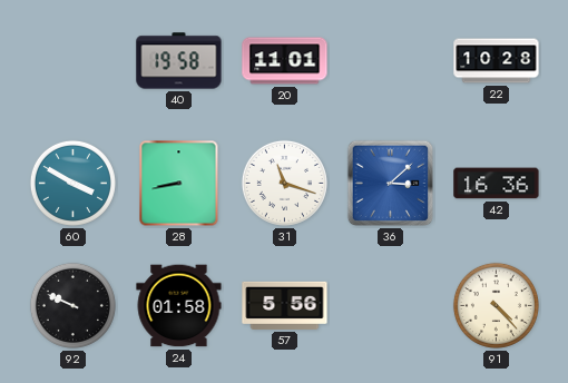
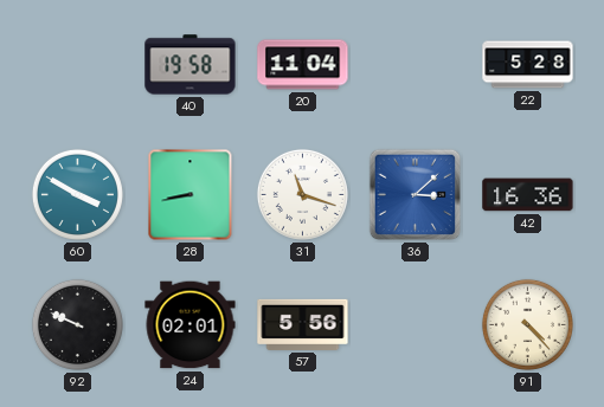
20: 11:01 -> 11:04
22: 10:28 -> 5:28
24: 01:58 -> 02:01
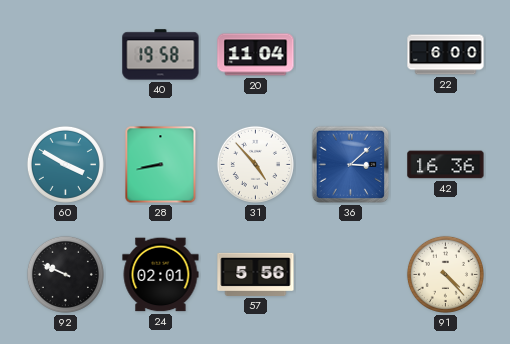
22: 5:28 -> 6:00
31: 11:18 -> 4:53
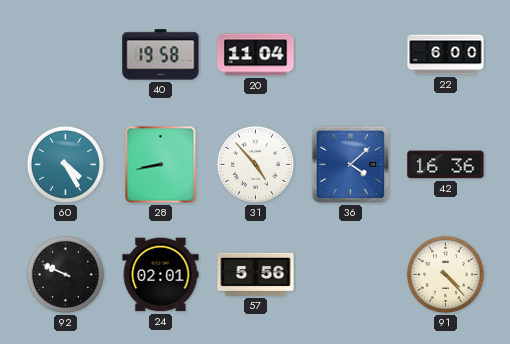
60: 3:50 -> 4:25
36: 3:08 -> 4:08
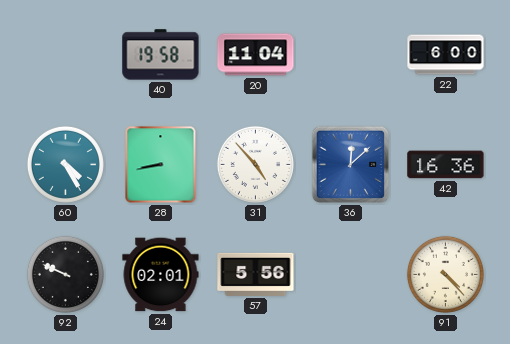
36: 4:08 -> 12:08
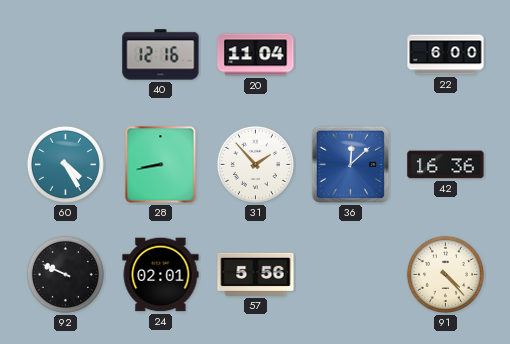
40: 19:58 -> 12:16
31: 4:53 -> 1:53
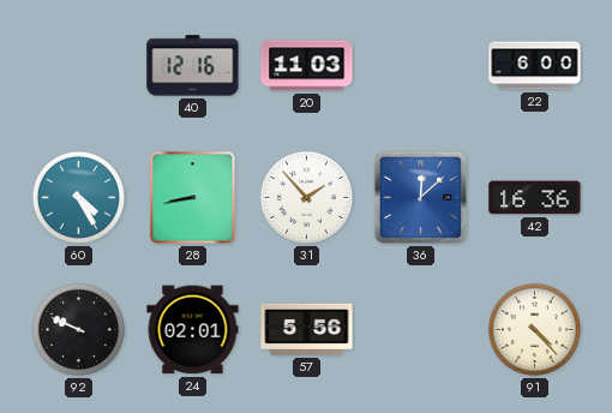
20: 11:04 -> 11:03
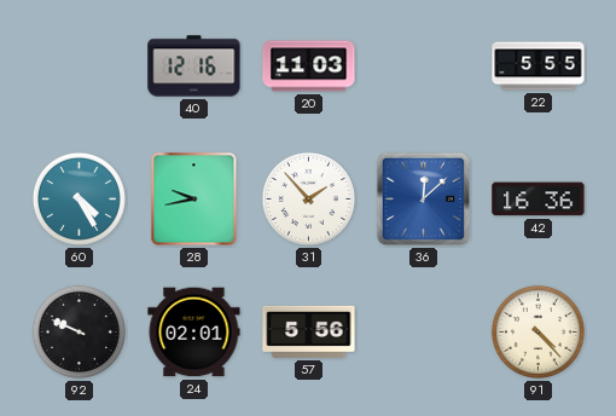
22: 6:00 -> 5:55
28: 8:43 -> 9:43
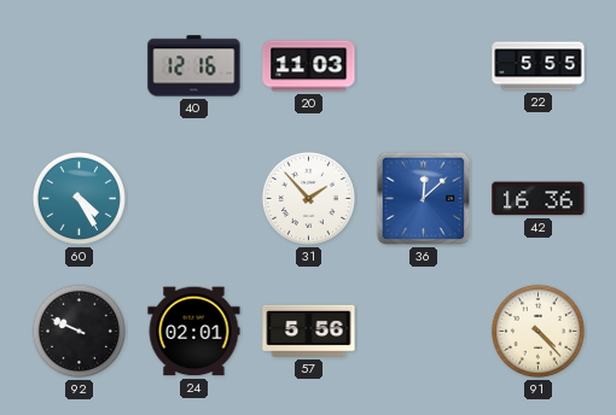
28: 9:43 -> none
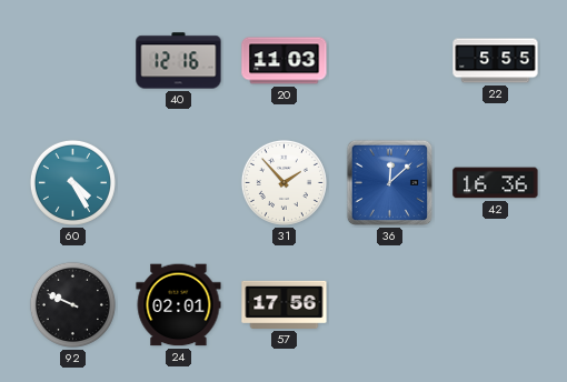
57: 5:56 -> 17:56
91: 4:23 -> none
